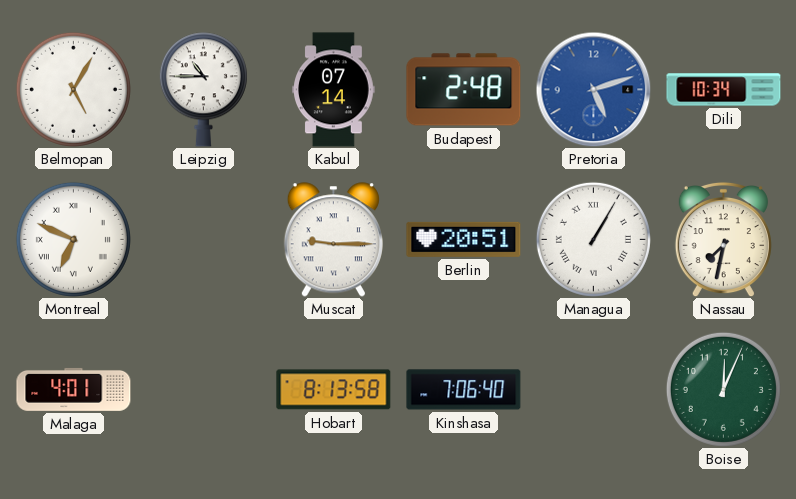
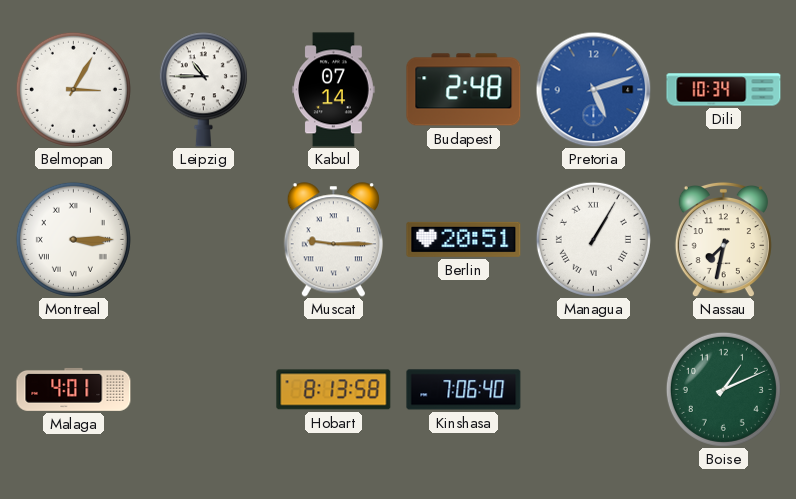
Belmopan: 5:05 -> 3:05
Montreal: 6:49 -> 3:15
Boise: 12:04 -> 1:11
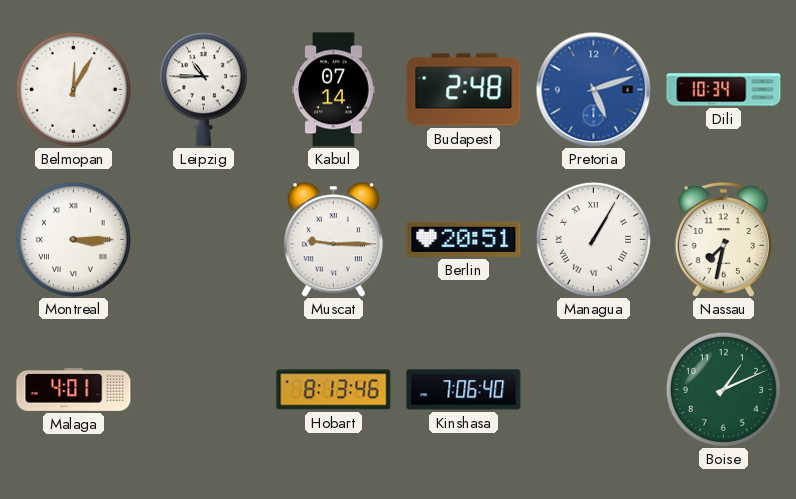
Belmopan: 3:05 -> 12:05
Hobart: 8:13:58 -> 8:13:46
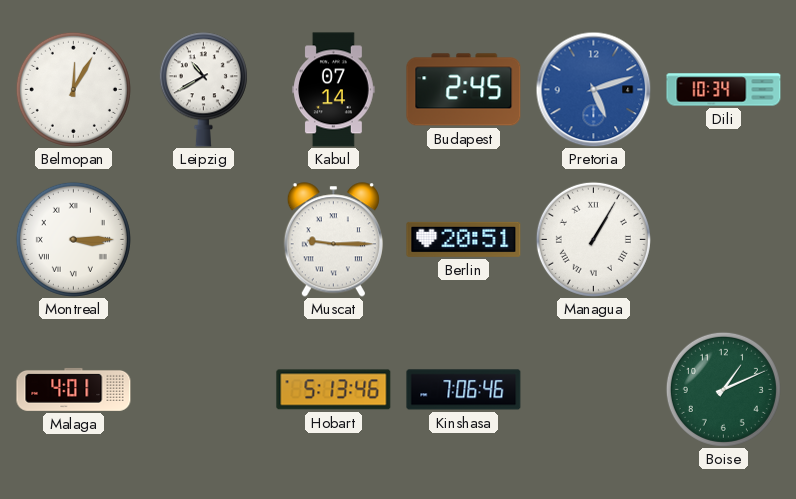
Leipzig: 10:45 -> 10:40
Budapest: 2:48 -> 2:45
Nassau: 7:32 -> none
Hobart: 8:13 -> 5:13
Kinshasa: 7:06:40 -> 7:06:46
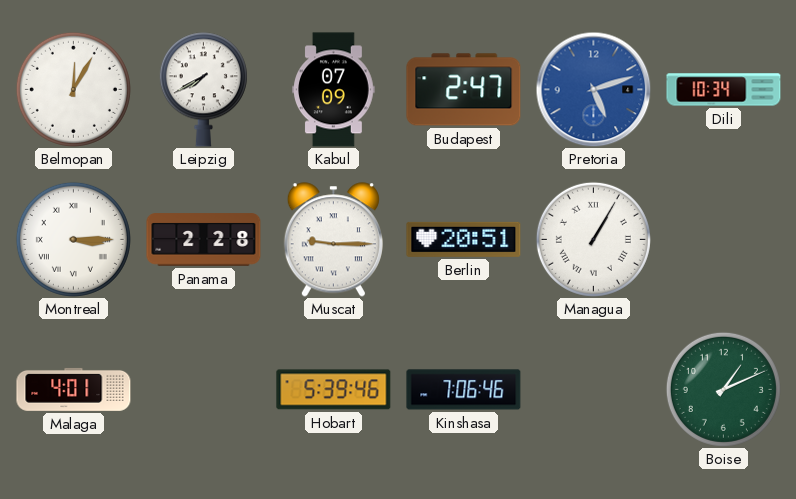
Leipzig: 10:40 -> 7:40
Kabul: 07:14 -> 07:09
Budapest: 2:45 -> 2:47
Panama: none -> 2:28
Hobart: 5:13 -> 5:39
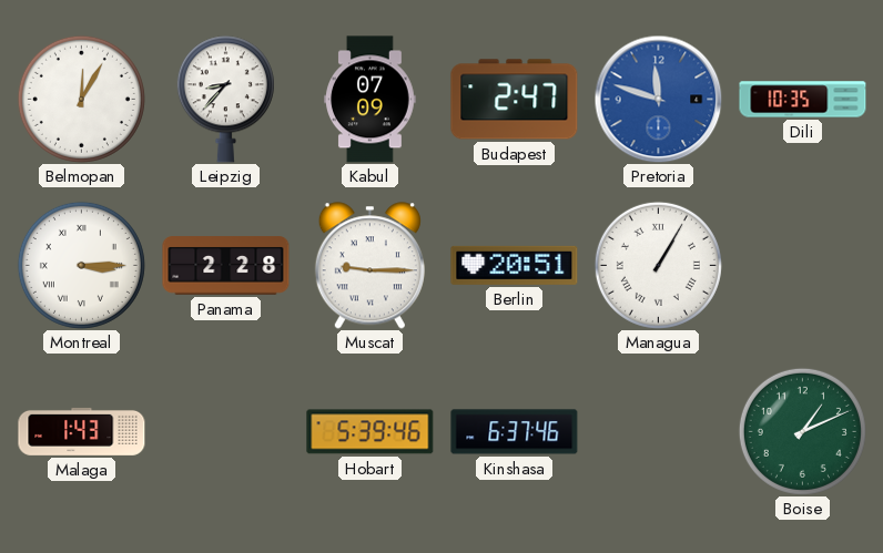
Leipzig: 7:40 -> 8:37
Pretoria: 5:12 -> 11:48
Dili: 10:34 -> 10:35
Malaga: 4:01 -> 1:43
Kinshasa: 7:06 -> 6:37
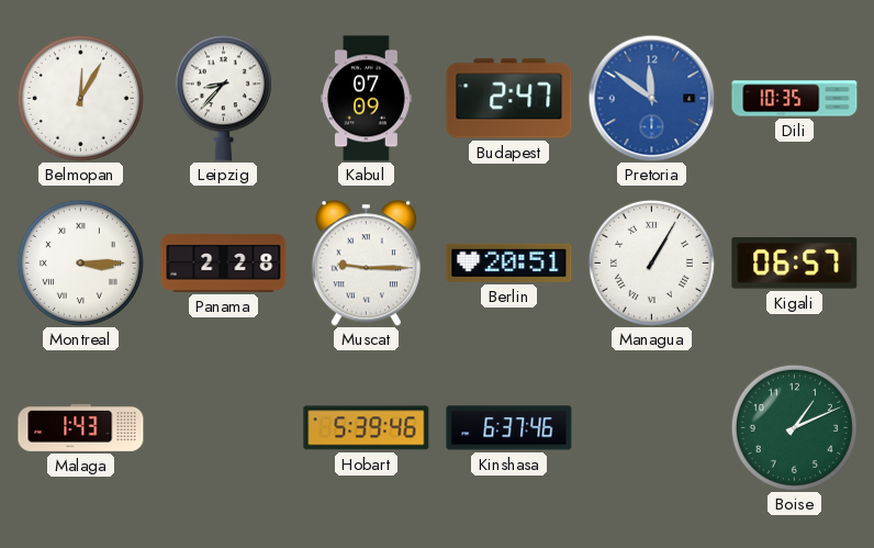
Pretoria: 11:48 -> 11:51
Kigali: none -> 06:57
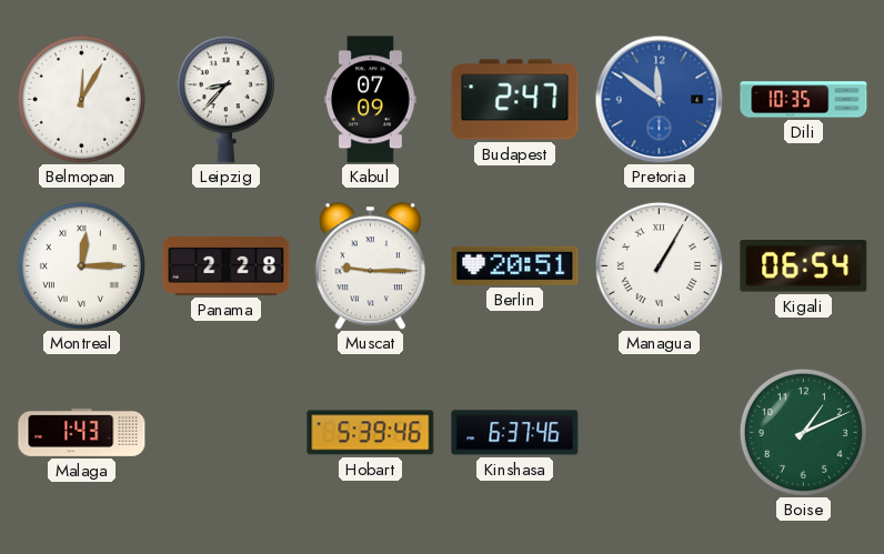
Montreal: 3:15 -> 12:15
Kigali: 06:57 -> 06:54
